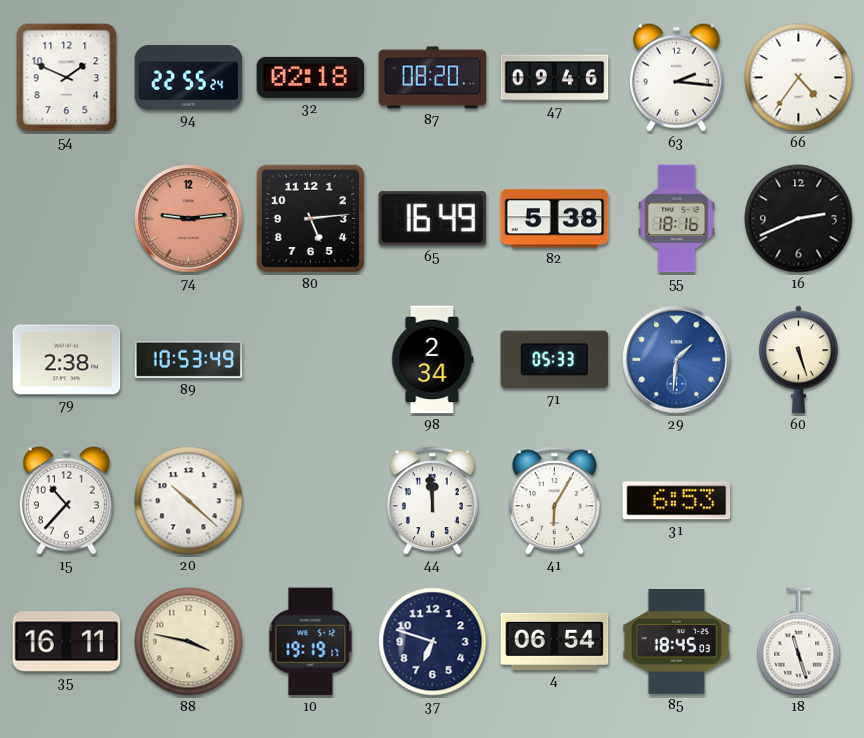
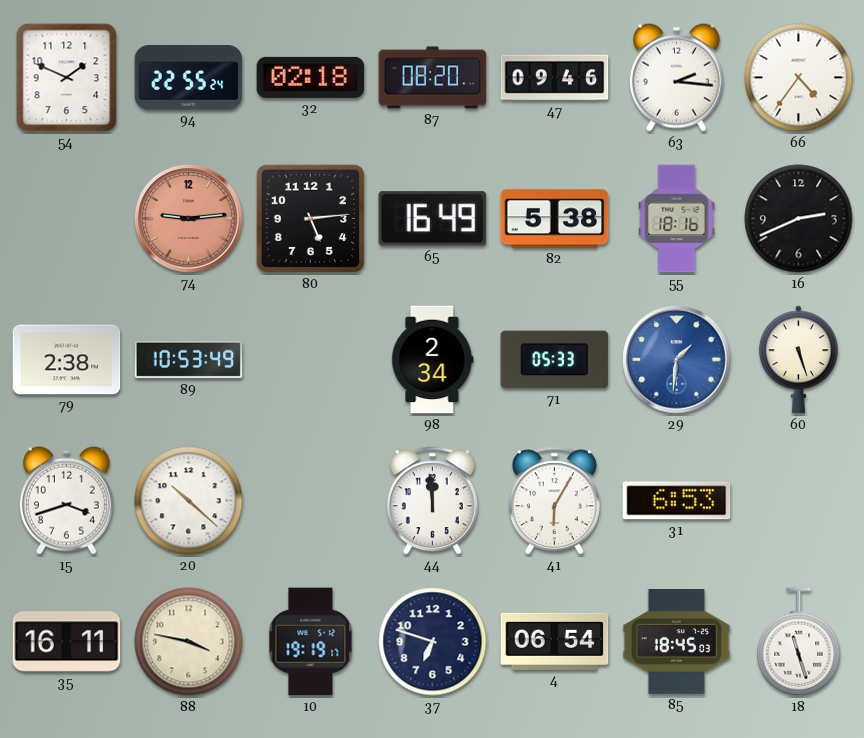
15: 10:37 -> 3:42
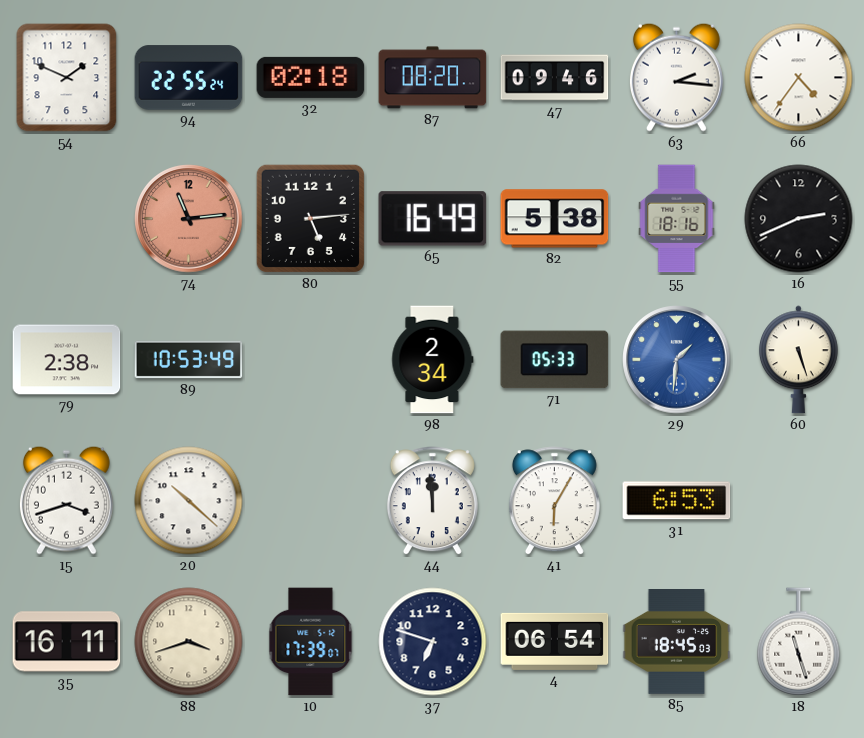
74: 9:14 -> 11:14
88: 3:47 -> 3:42
10: 19:19 -> 17:39
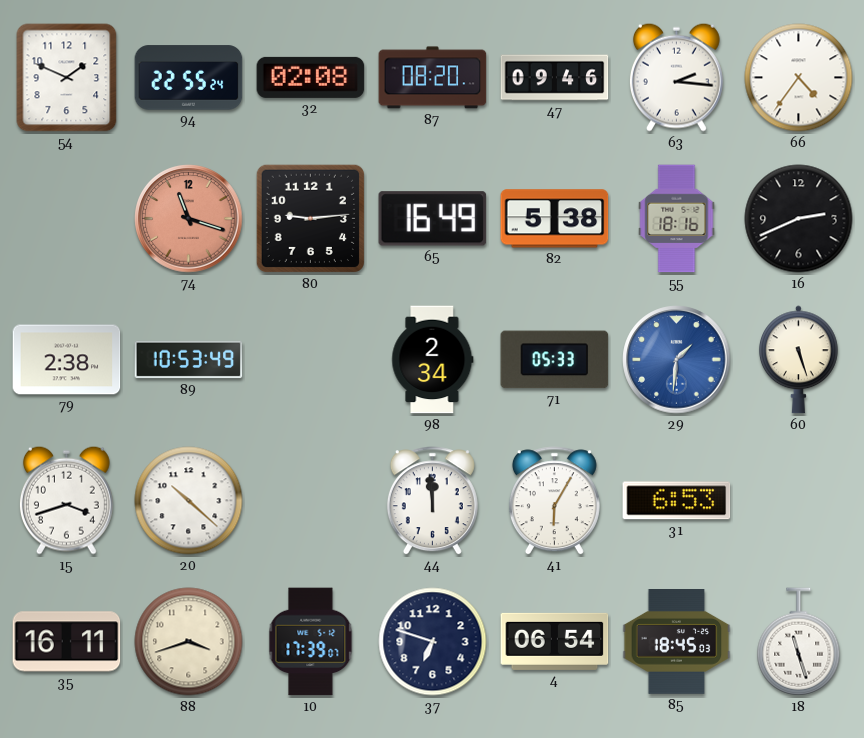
32: 02:18 -> 02:08
74: 11:14 -> 11:18
80: 5:14 -> 9:14
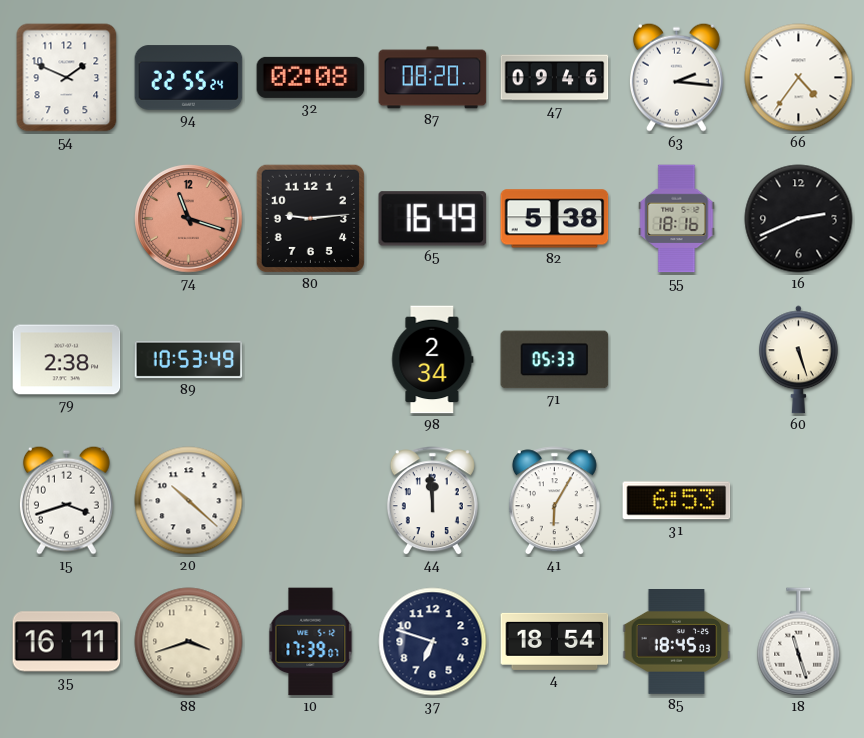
29: 1:31 -> none
4: 06:54 -> 18:54
